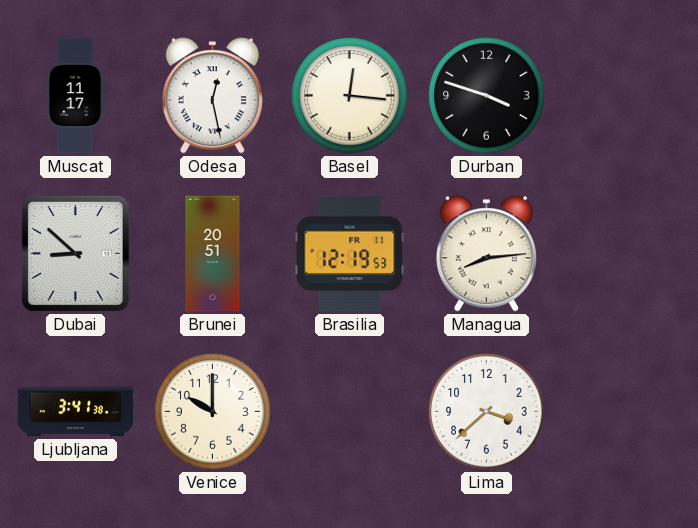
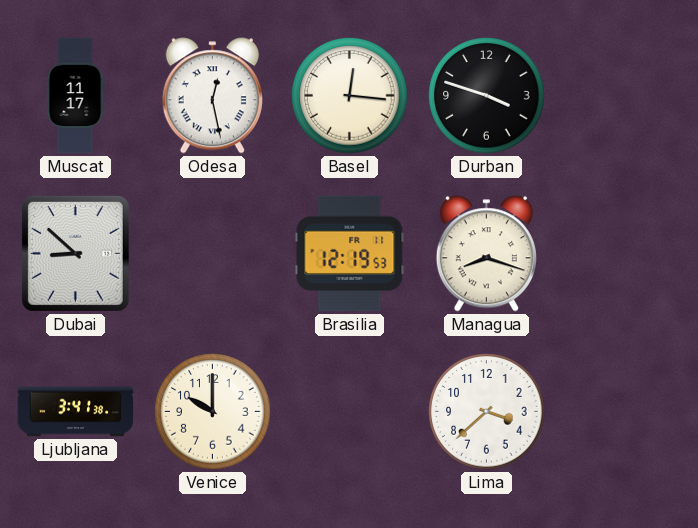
Brunei: 20:51 -> none
Managua: 8:14 -> 8:18
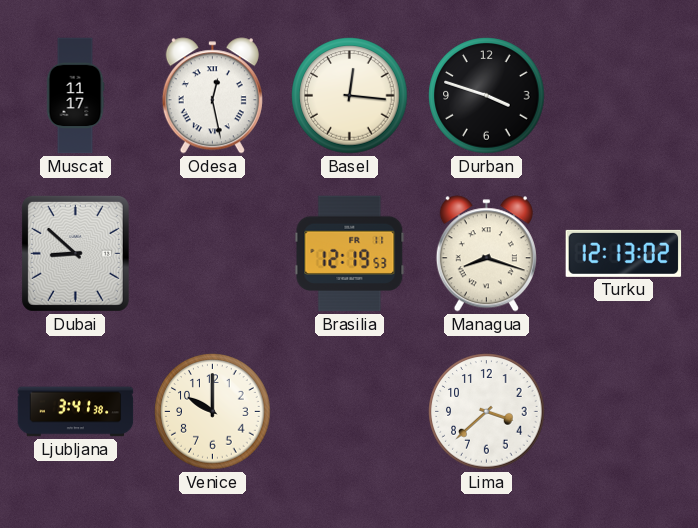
Turku: none -> 12:13
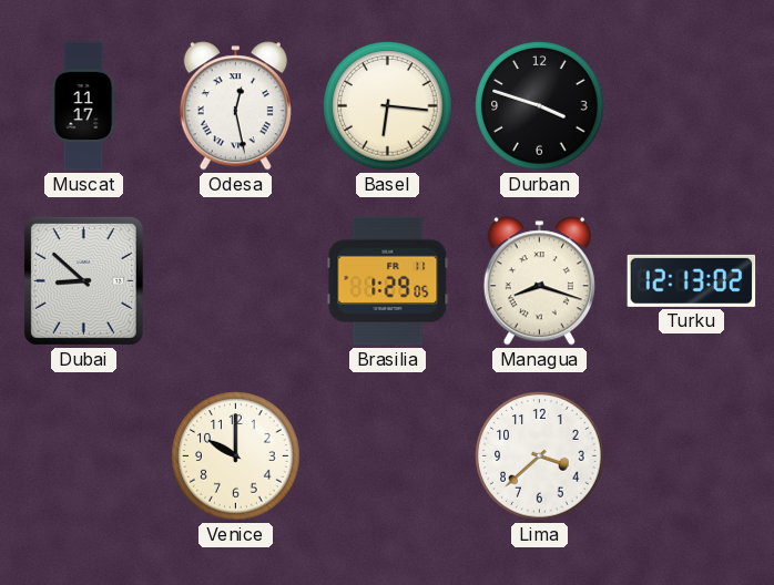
Basel: 12:16 -> 6:16
Brasilia: 12:19 -> 1:29
Ljubljana: 3:41 -> none
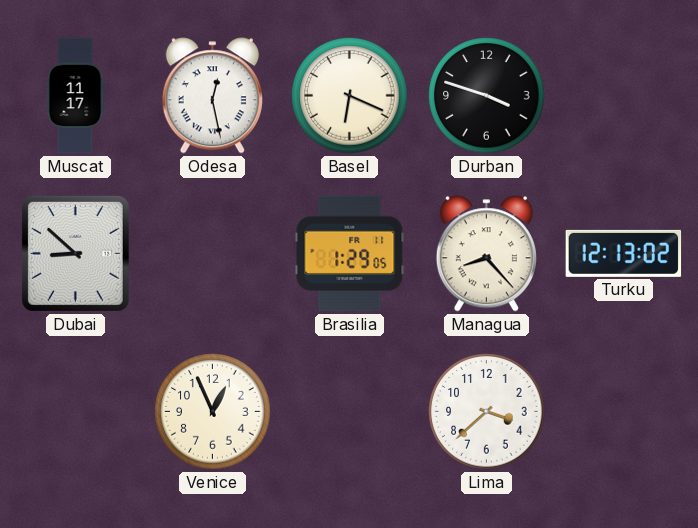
Basel: 6:16 -> 6:19
Managua: 8:18 -> 8:23
Venice: 10:00 -> 12:56
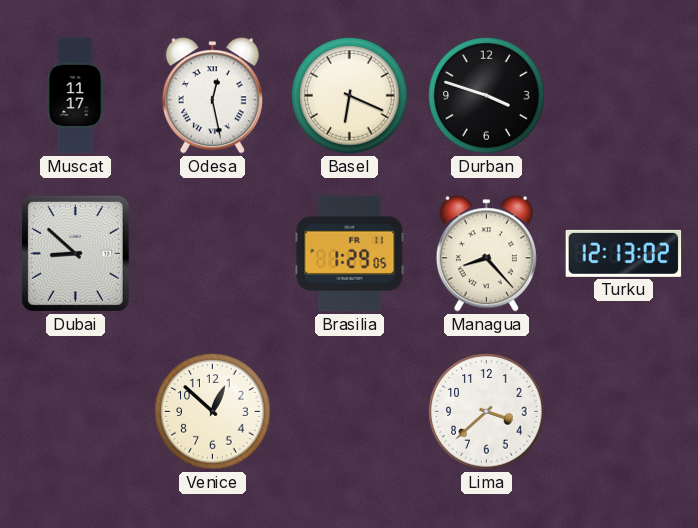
Venice: 12:56 -> 12:52
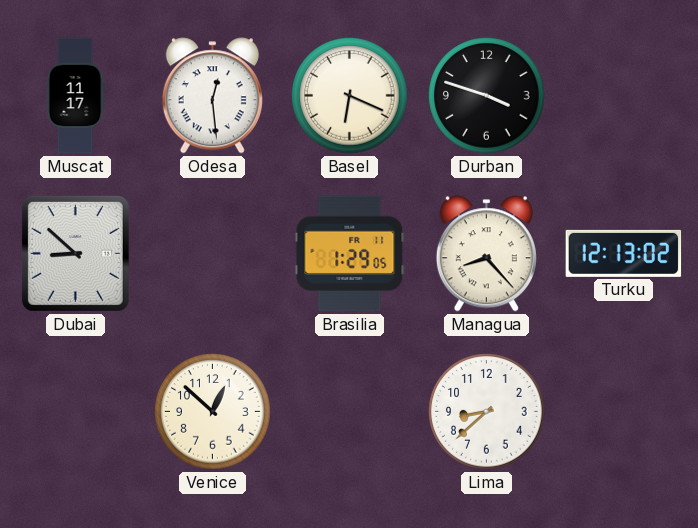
Odesa: 12:28 -> 12:29
Lima: 3:38 -> 8:38
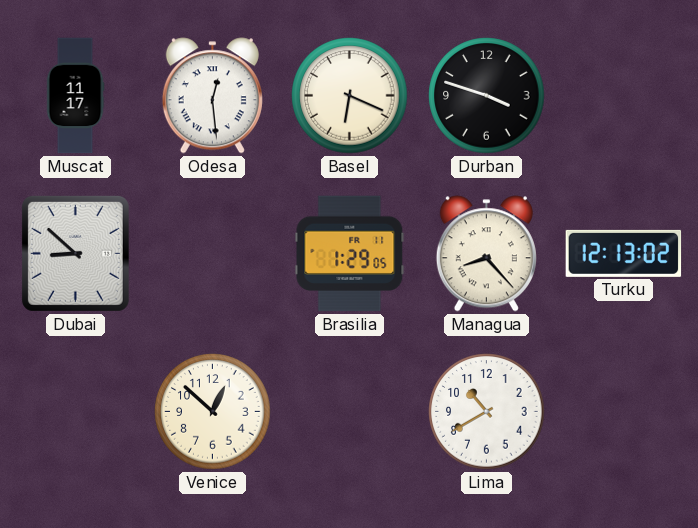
Lima: 8:38 -> 10:40
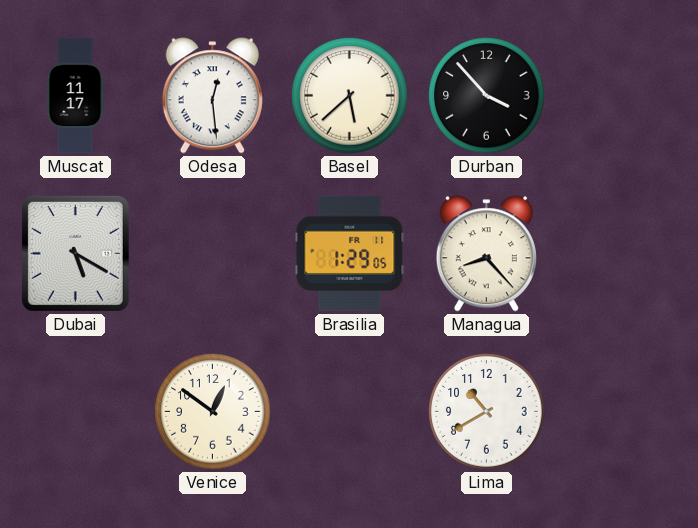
Basel: 6:19 -> 5:38
Durban: 3:48 -> 3:53
Dubai: 8:52 -> 5:20
Turku: 12:13 -> none
Venice: 12:52 -> 12:51
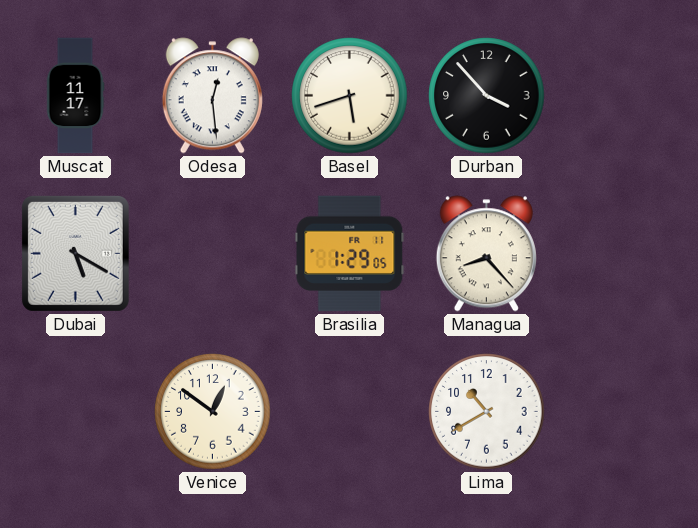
Basel: 5:38 -> 5:42
